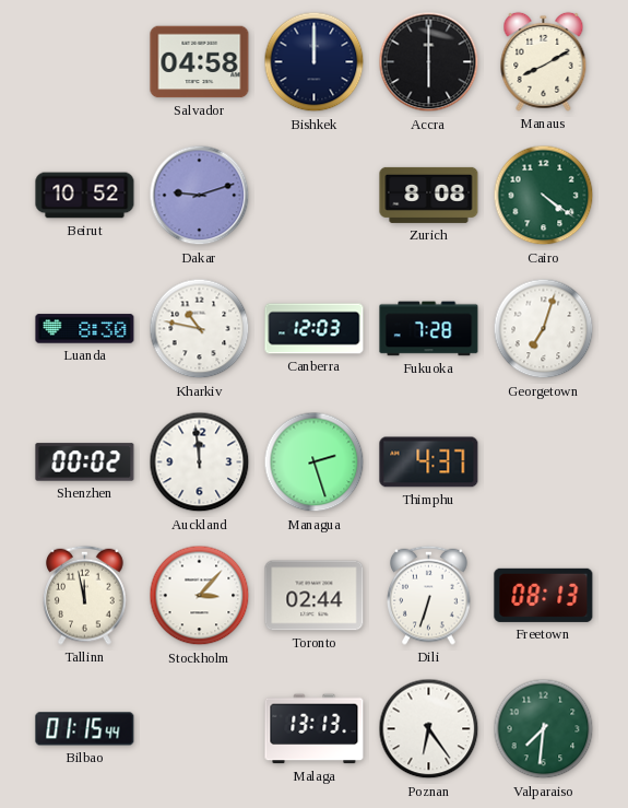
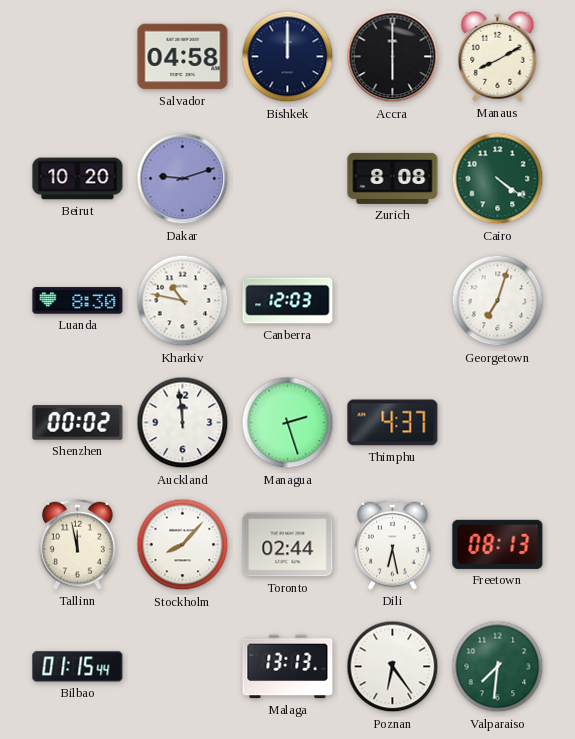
Beirut: 10:52 -> 10:20
Fukuoka: 7:28 -> none
Stockholm: 3:07 -> 8:07
Dili: 6:33 -> 6:28
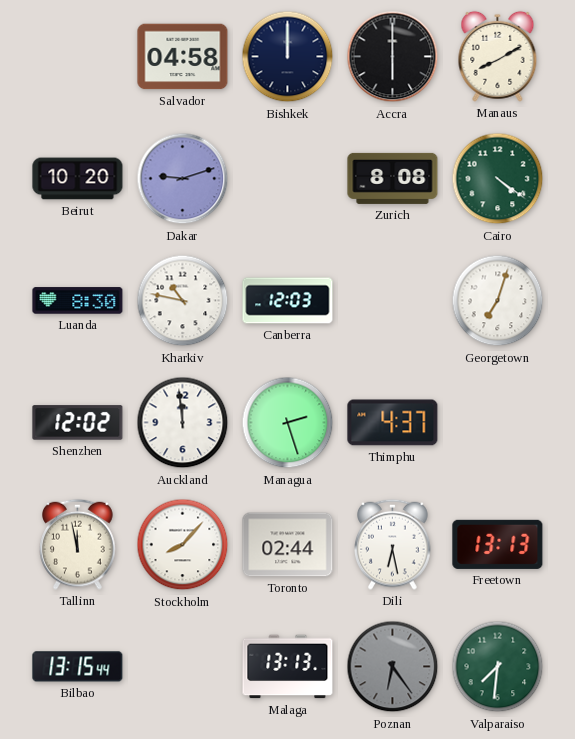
Shenzhen: 00:02 -> 12:02
Freetown: 08:13 -> 13:13
Bilbao: 01:15 -> 13:15
Poznan dial: white -> grey
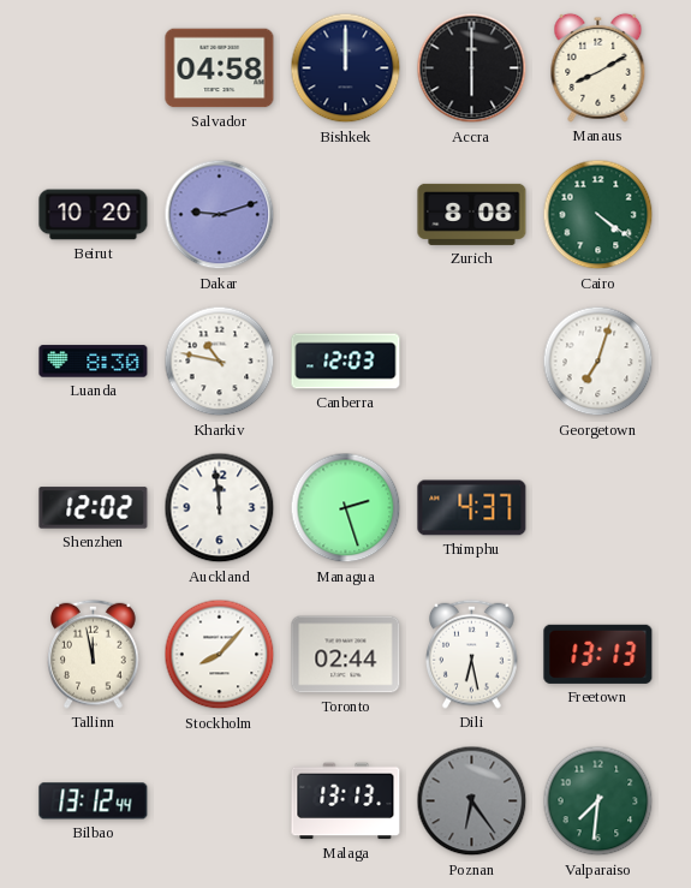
Bilbao: 13:15 -> 13:12
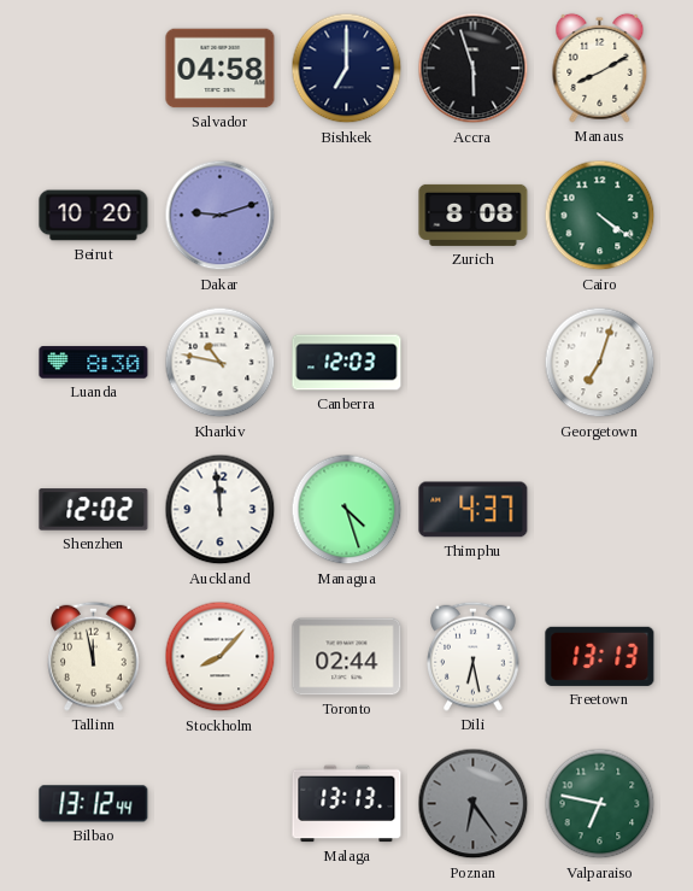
Bishkek: 12:00 -> 7:00
Accra: 6:00 -> 5:57
Managua: 2:27 -> 4:27
Valparaiso: 7:31 -> 6:47
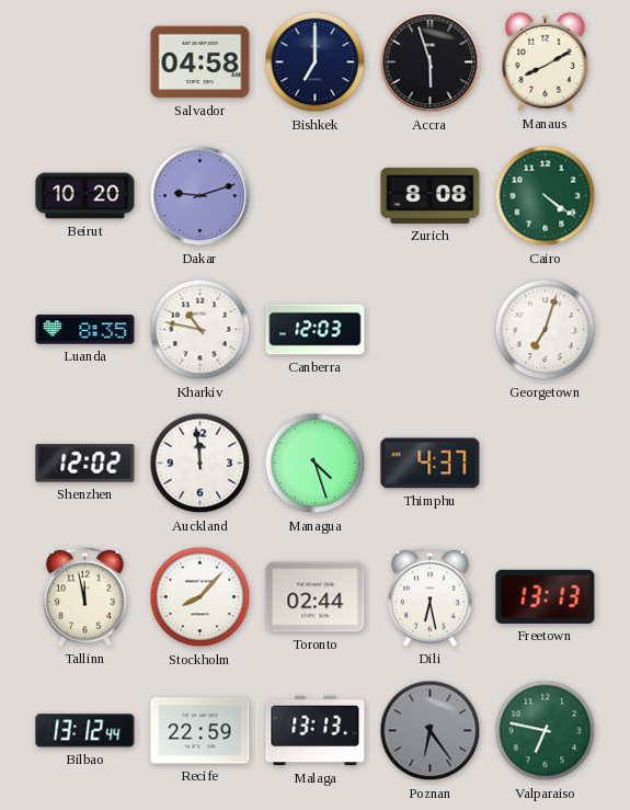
Luanda: 8:30 -> 8:35
Recife: none -> 22:59
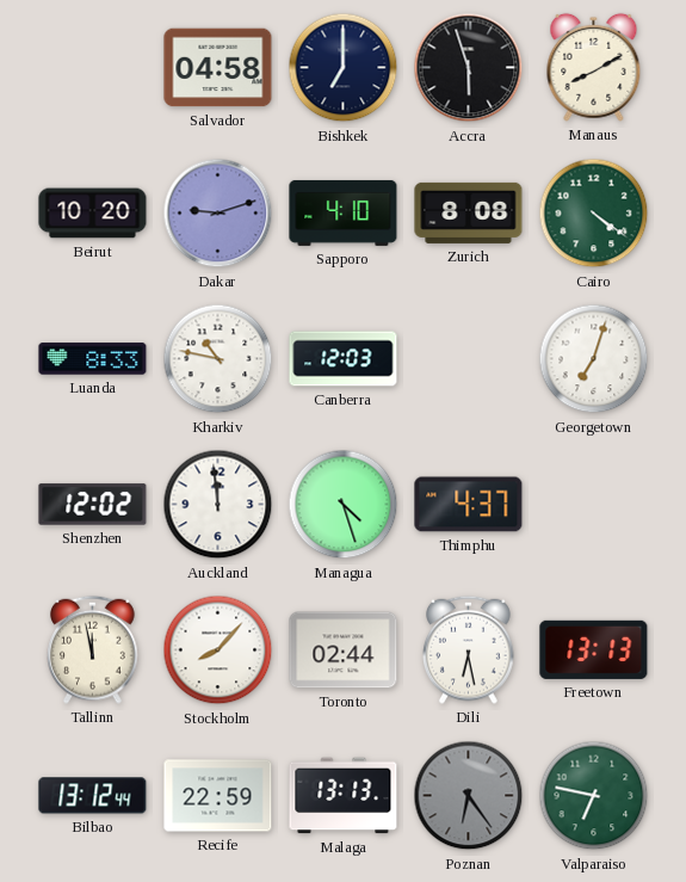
Sapporo: none -> 4:10
Luanda: 8:35 -> 8:33
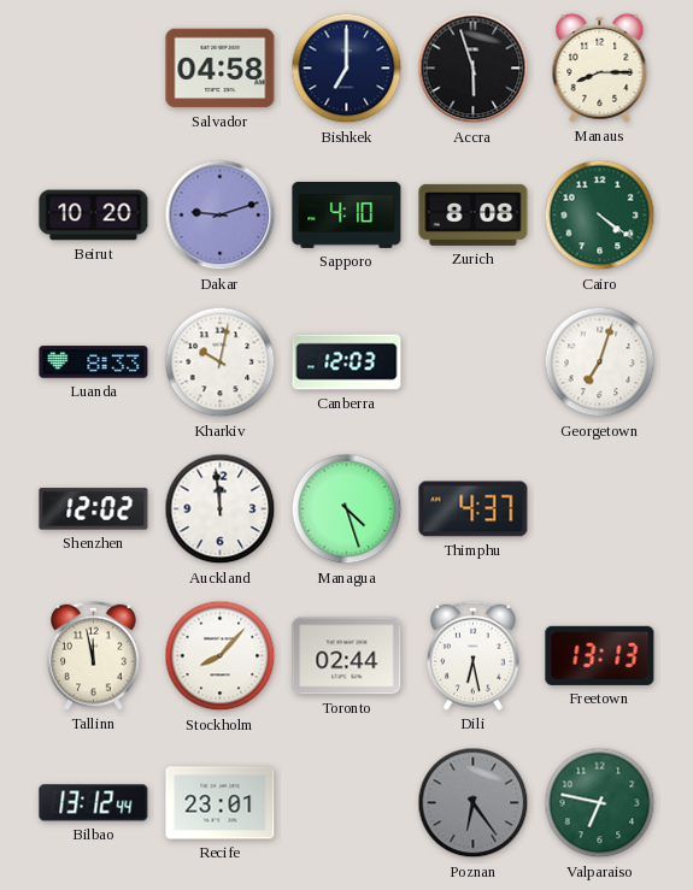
Manaus: 8:10 -> 8:15
Kharkiv: 10:47 -> 10:02
Recife: 22:59 -> 23:01
Malaga: 13:13 -> none
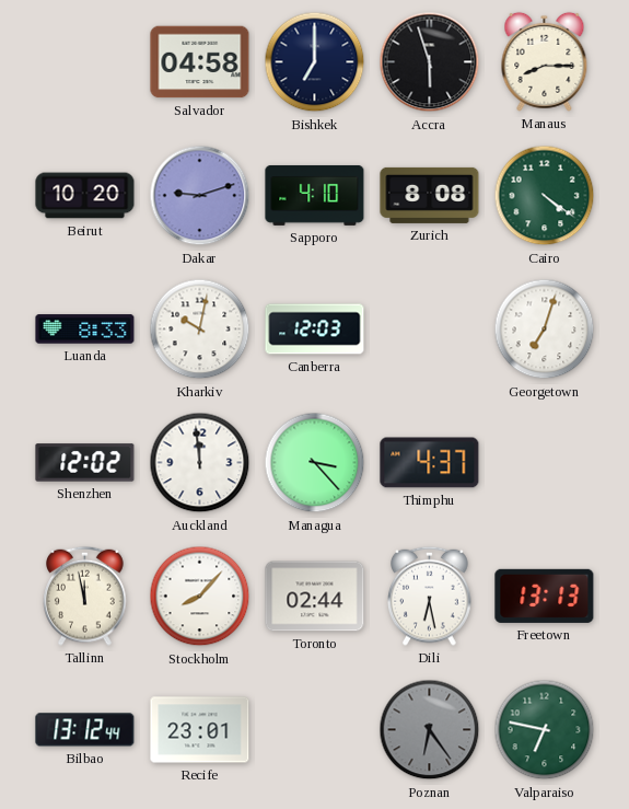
Managua: 4:27 -> 3:23
